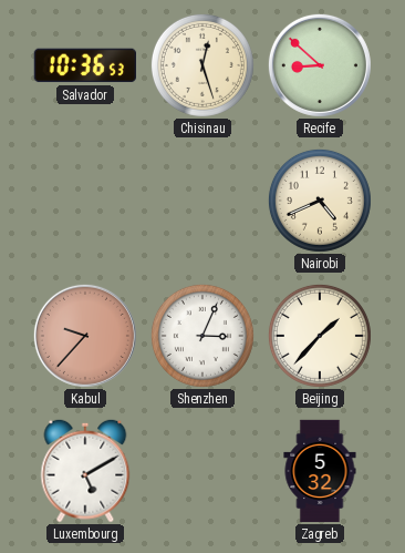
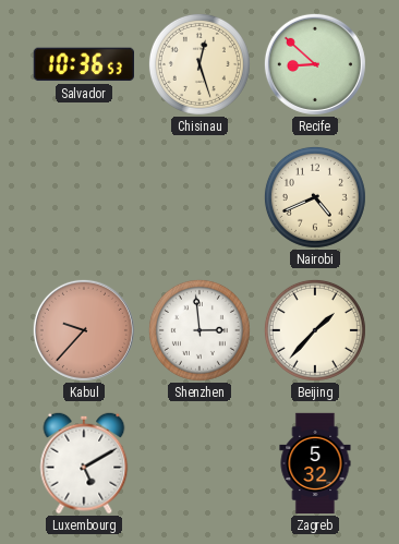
Shenzhen: 3:04 -> 2:59
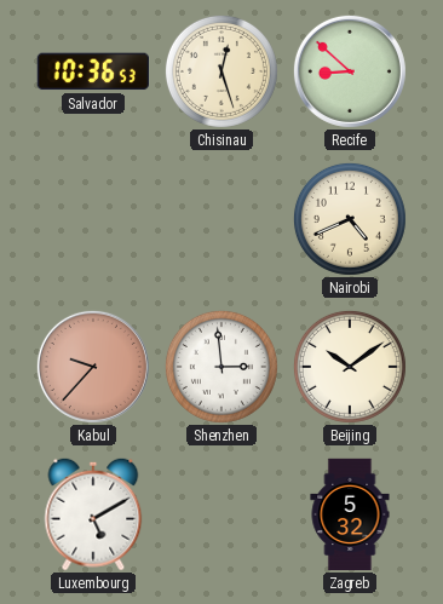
Beijing: 1:37 -> 10:09
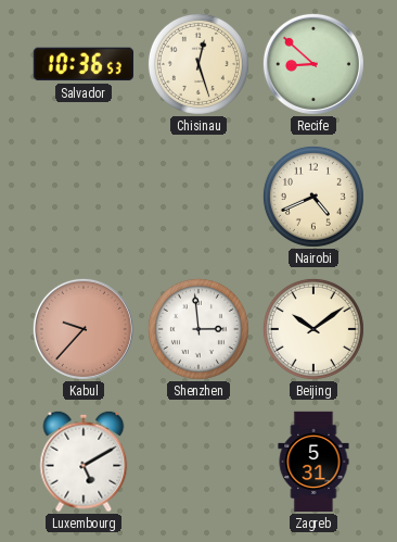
Zagreb: 5:32 -> 5:31
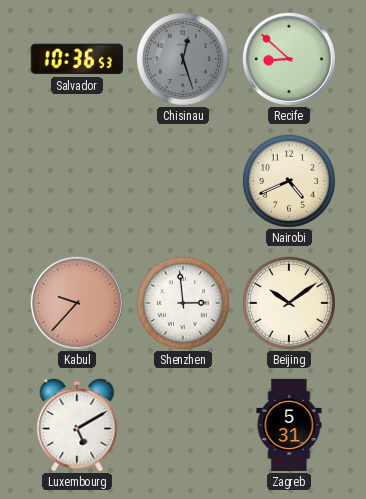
Chisinau dial: cream -> grey
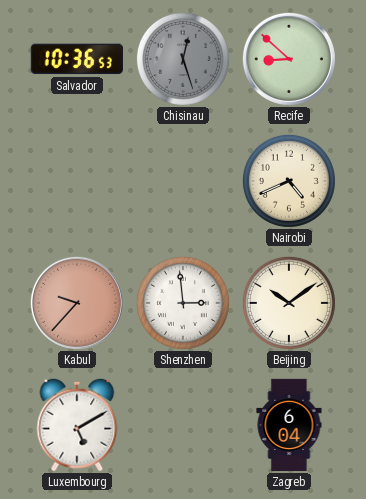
Zagreb: 5:31 -> 6:04
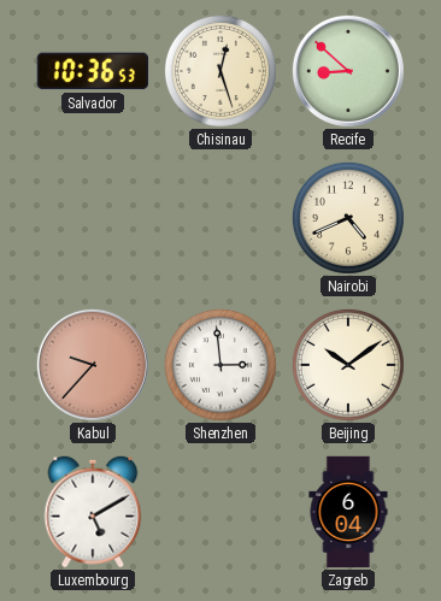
Chisinau dial: grey -> cream
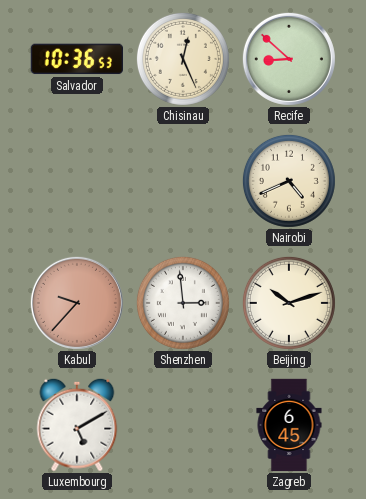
Chisinau: 12:27 -> 12:26
Beijing: 10:09 -> 10:12
Zagreb: 6:04 -> 6:45
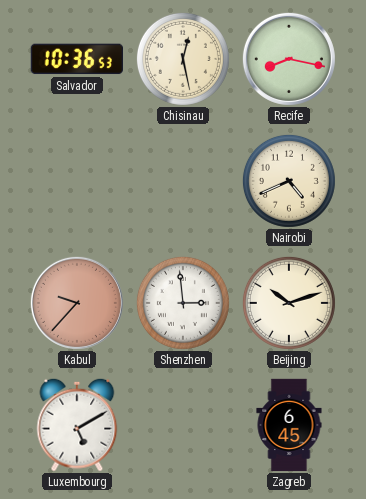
Chisinau: 12:26 -> 12:28
Recife: 8:52 -> 8:17
